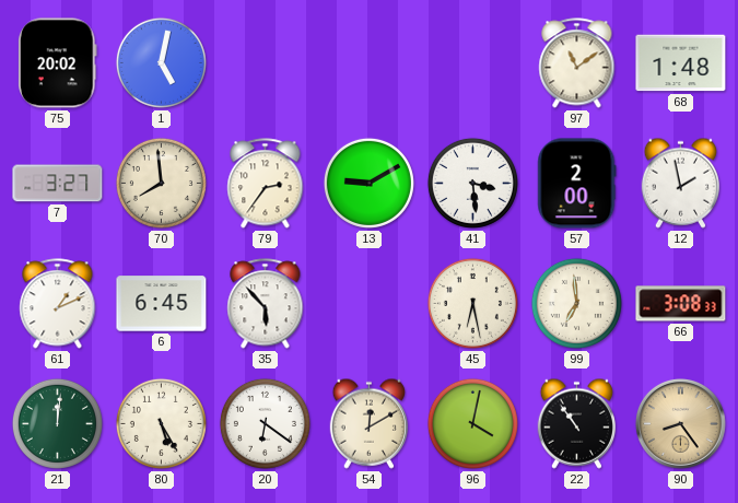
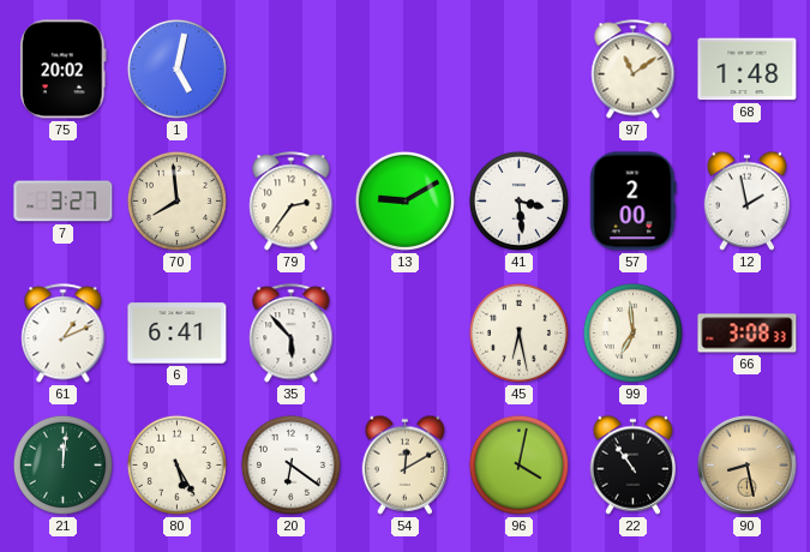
6: 6:45 -> 6:41
90: 8:24 -> 8:28
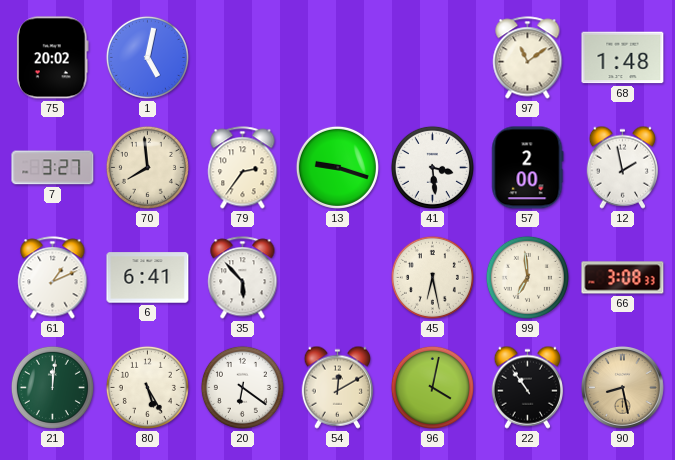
13: 9:10 -> 9:18
